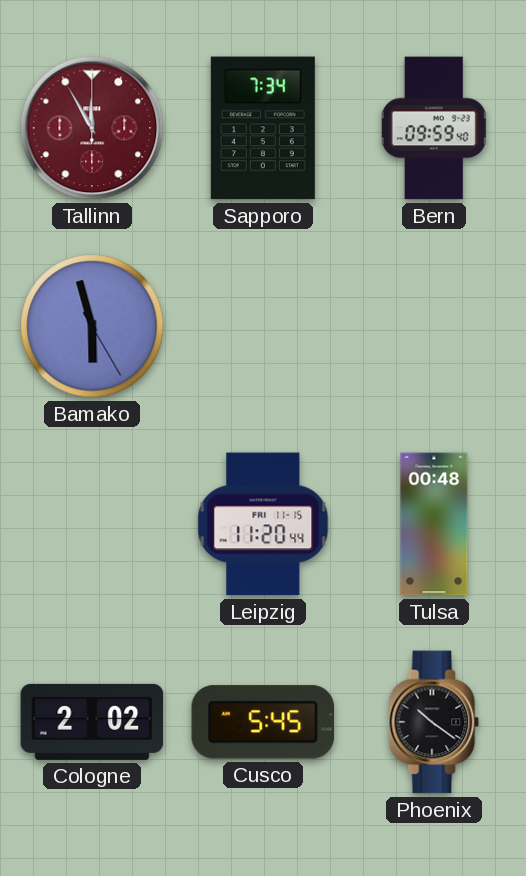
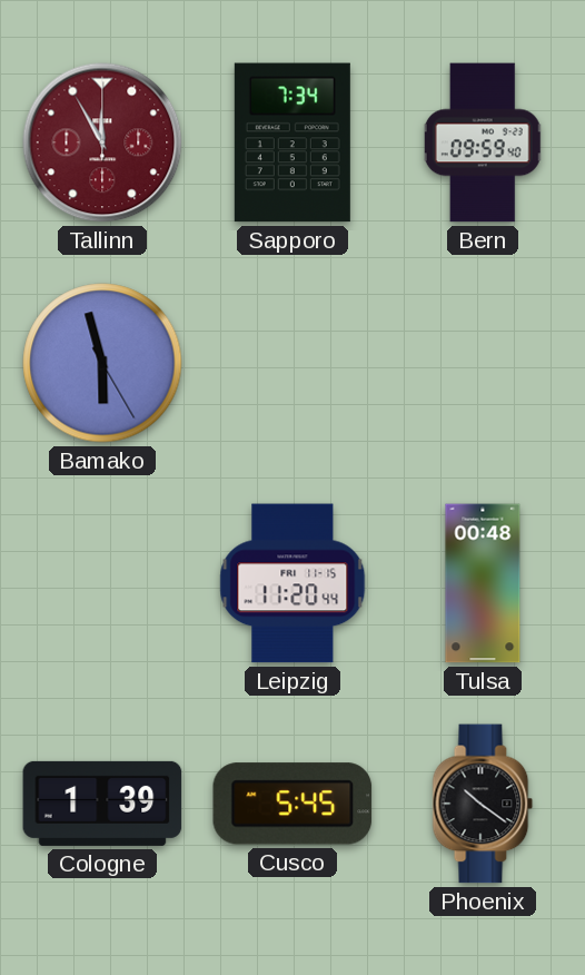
Cologne: 2:02 -> 1:39
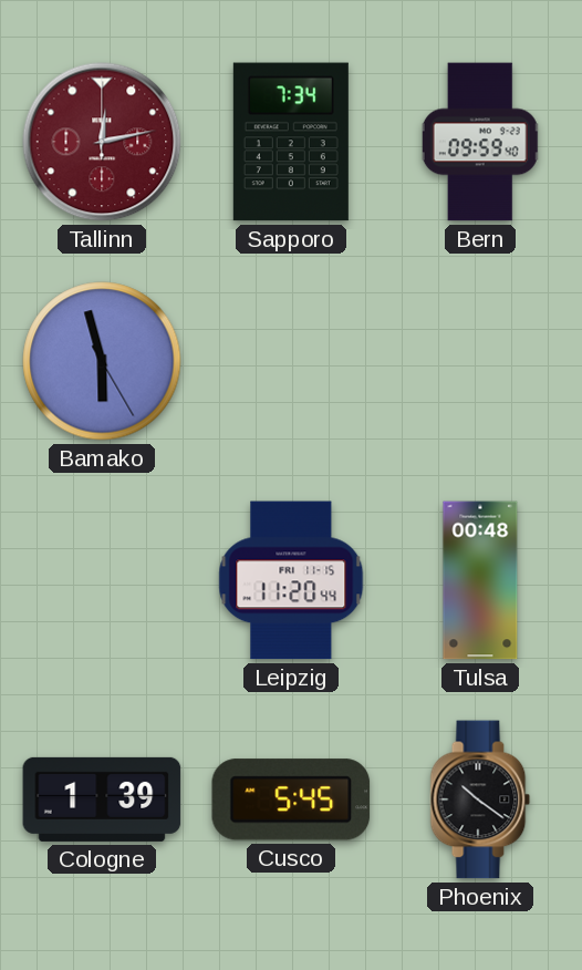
Tallinn: 11:55 -> 12:13
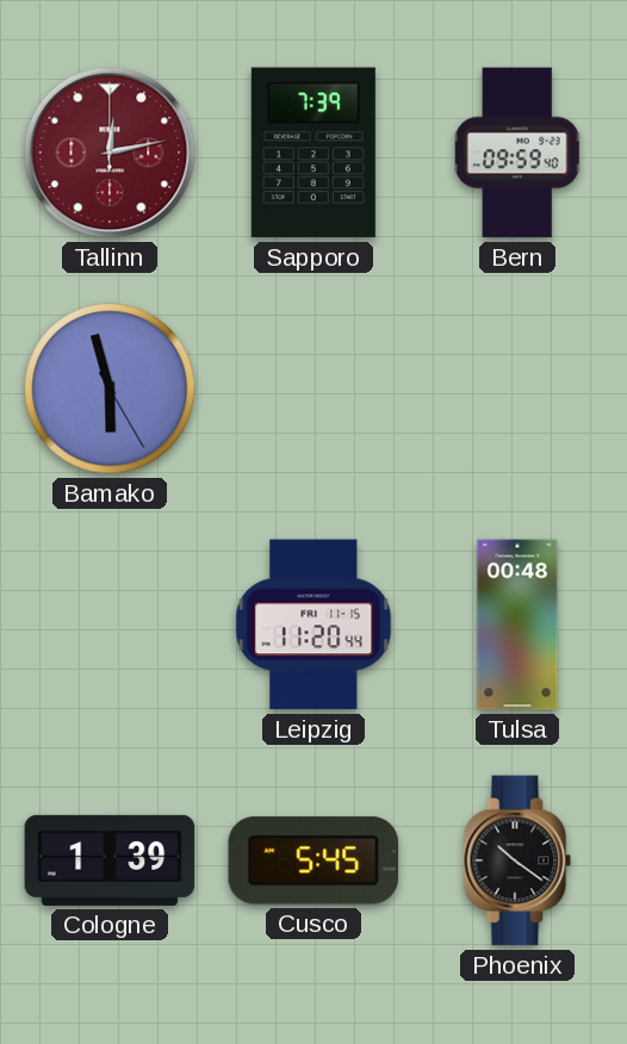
Sapporo: 7:34 -> 7:39
